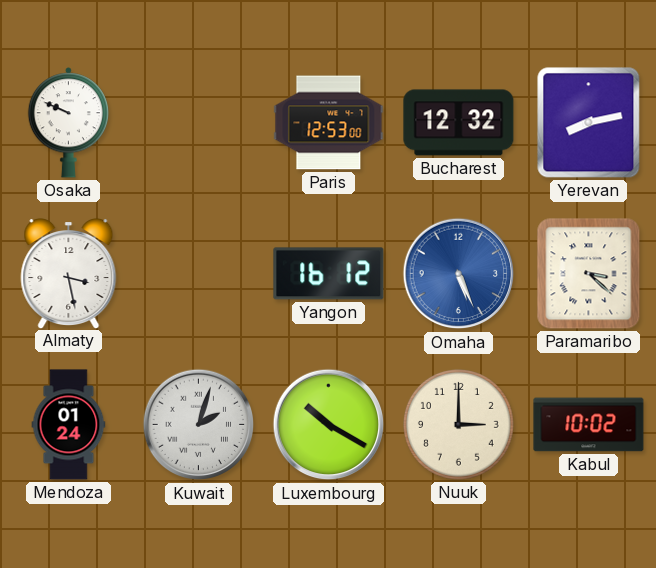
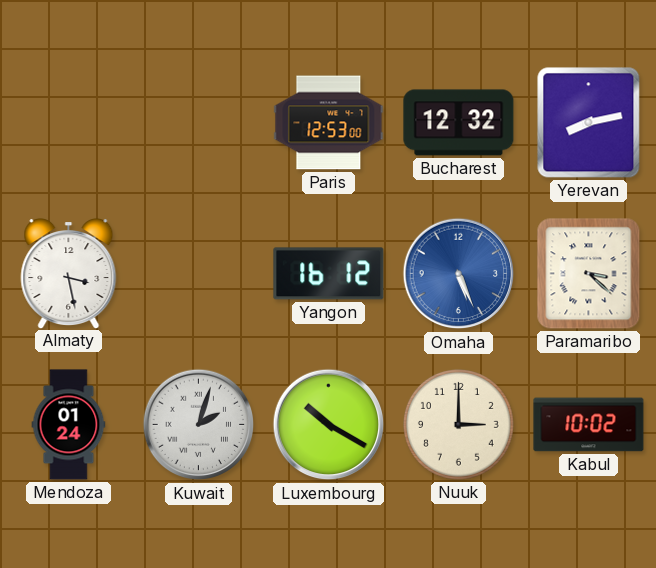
Osaka: 9:49 -> none
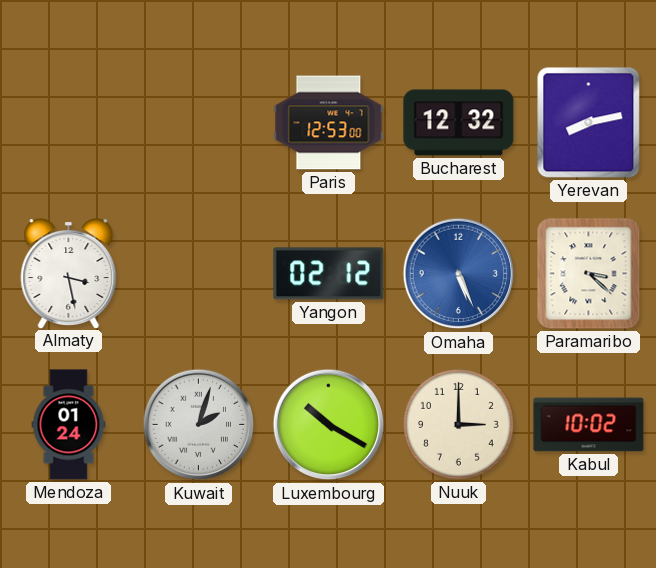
Yangon: 16:12 -> 02:12
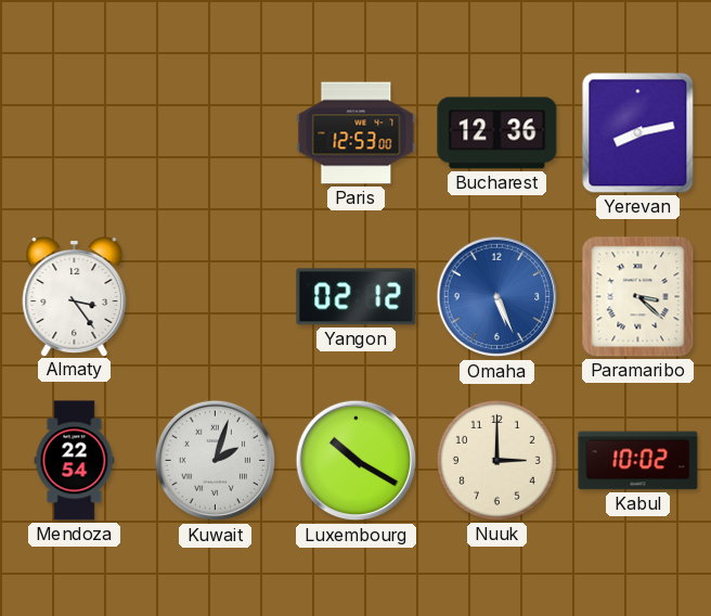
Bucharest: 12:32 -> 12:36
Almaty: 3:28 -> 3:24
Mendoza: 01:24 -> 22:54
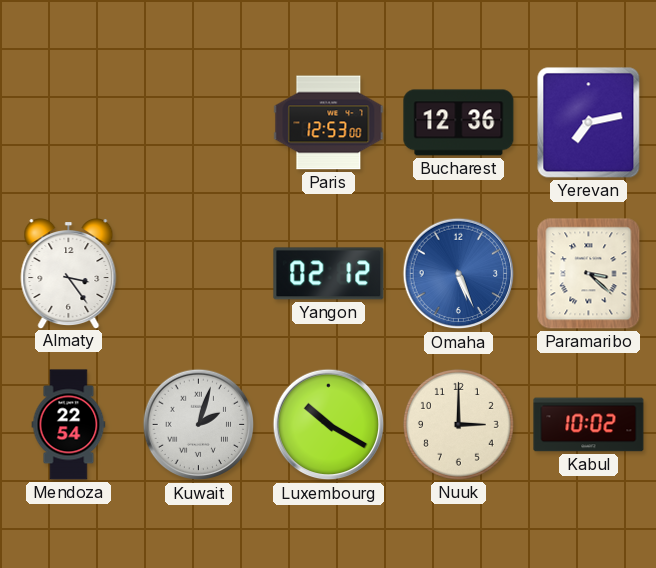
Yerevan: 8:13 -> 7:13
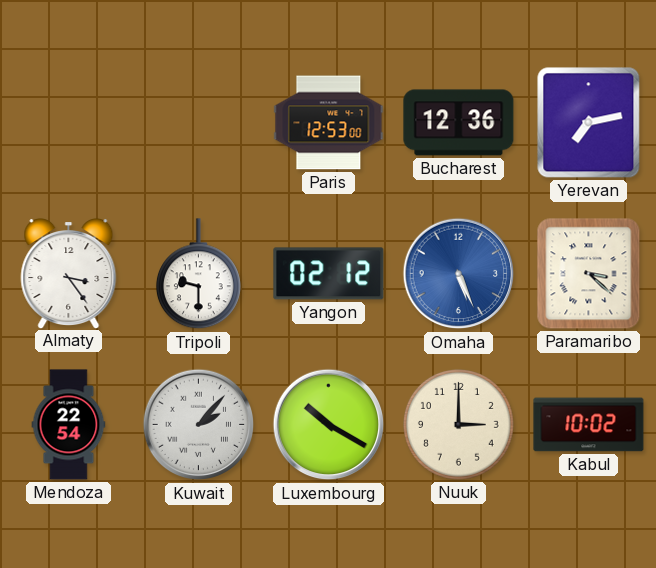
Tripoli: none -> 9:30
Kuwait: 2:03 -> 2:07
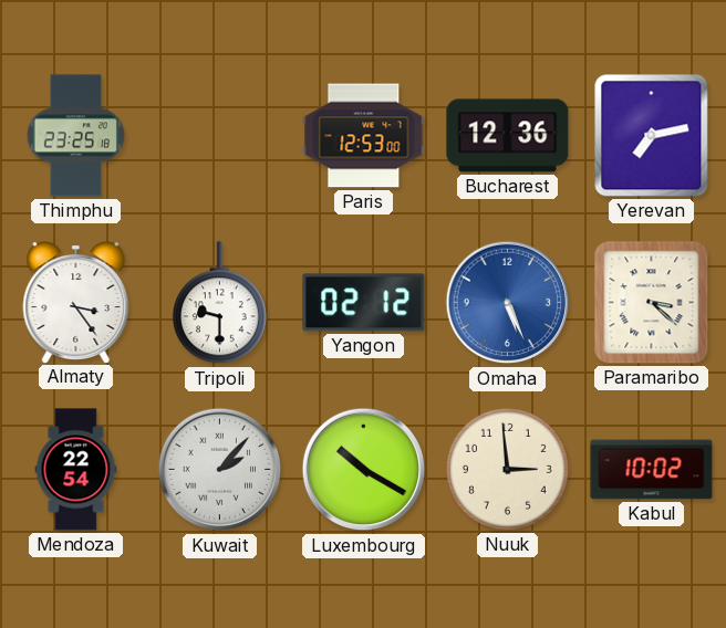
Thimphu: none -> 23:25
Nuuk: 3:00 -> 2:59
